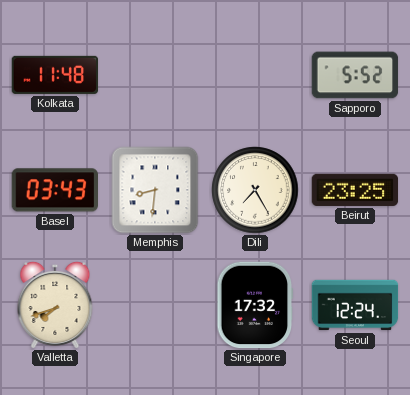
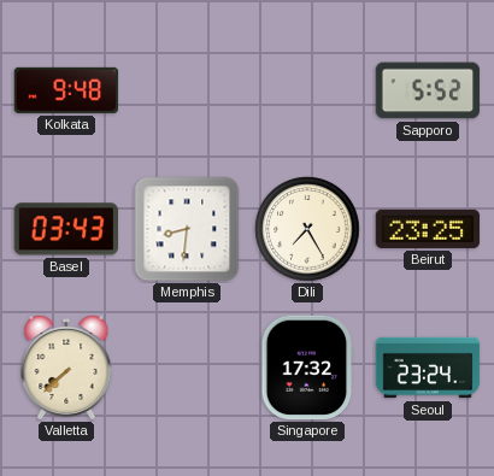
Kolkata: 11:48 -> 9:48
Valletta: 7:42 -> 7:38
Seoul: 12:24 -> 23:24
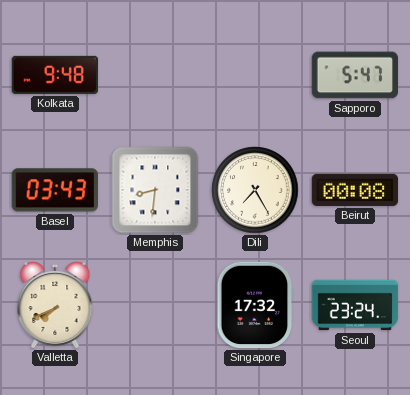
Sapporo: 5:52 -> 5:47
Beirut: 23:25 -> 00:08
Valletta: 7:38 -> 7:41
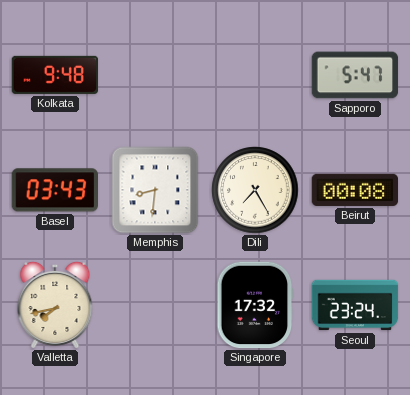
Valletta: 7:41 -> 7:43
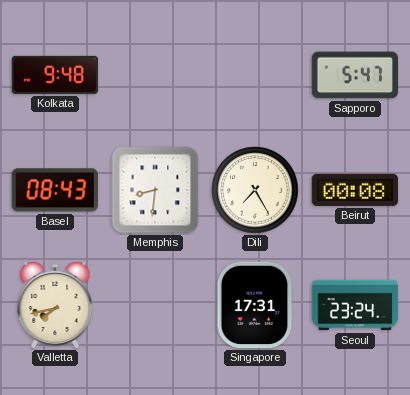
Basel: 03:43 -> 08:43
Singapore: 17:32 -> 17:31
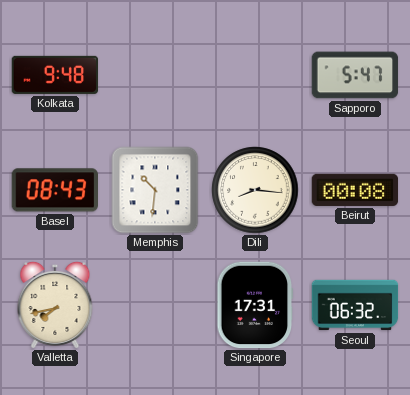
Memphis: 8:31 -> 10:31
Dili: 7:25 -> 8:16
Seoul: 23:24 -> 06:32
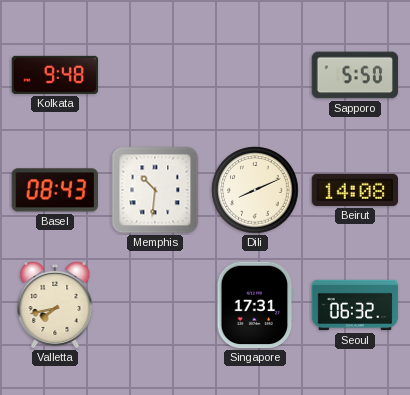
Sapporo: 5:47 -> 5:50
Dili: 8:16 -> 8:11
Beirut: 00:08 -> 14:08
